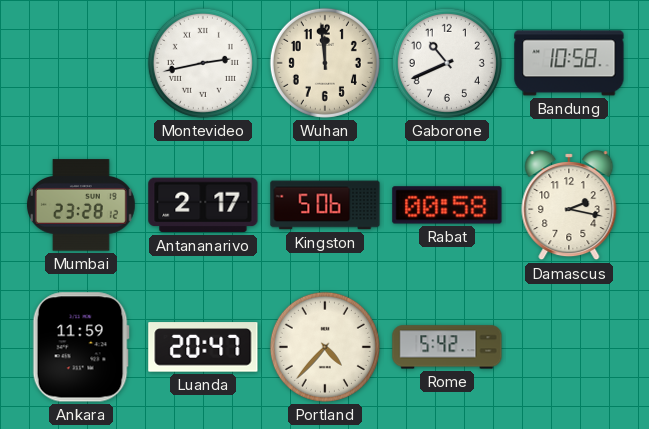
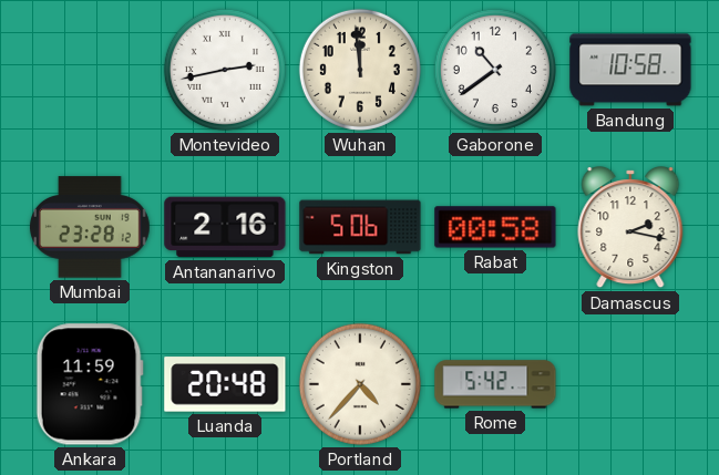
Gaborone: 10:41 -> 10:39
Antananarivo: 2:17 -> 2:16
Luanda: 20:47 -> 20:48
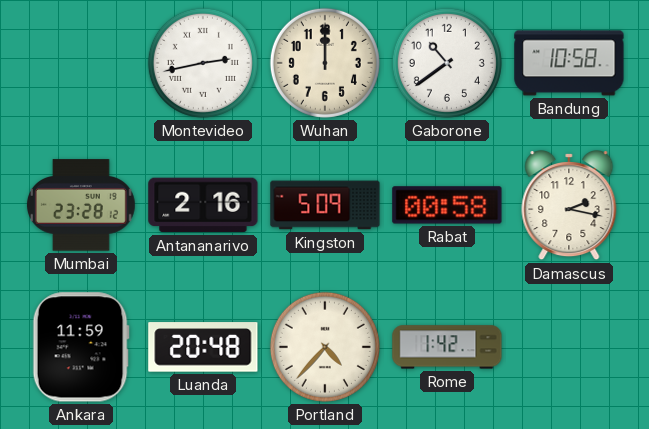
Wuhan: 11:59 -> 12:00
Kingston: 5:06 -> 5:09
Rome: 5:42 -> 1:42
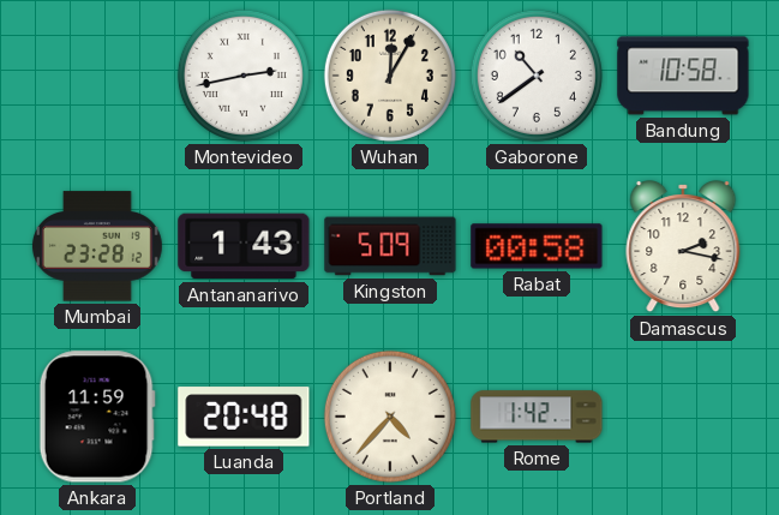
Wuhan: 12:00 -> 12:05
Antananarivo: 2:16 -> 1:43
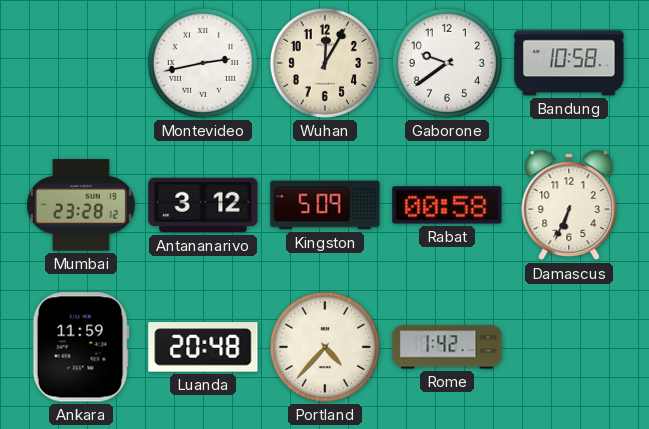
Gaborone: 10:39 -> 9:39
Antananarivo: 1:43 -> 3:12
Damascus: 2:17 -> 6:34
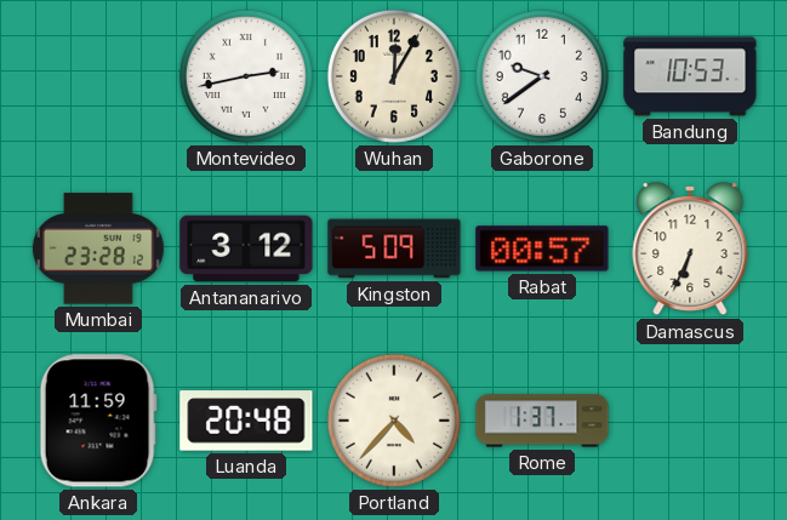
Bandung: 10:58 -> 10:53
Rabat: 00:58 -> 00:57
Rome: 1:42 -> 1:37
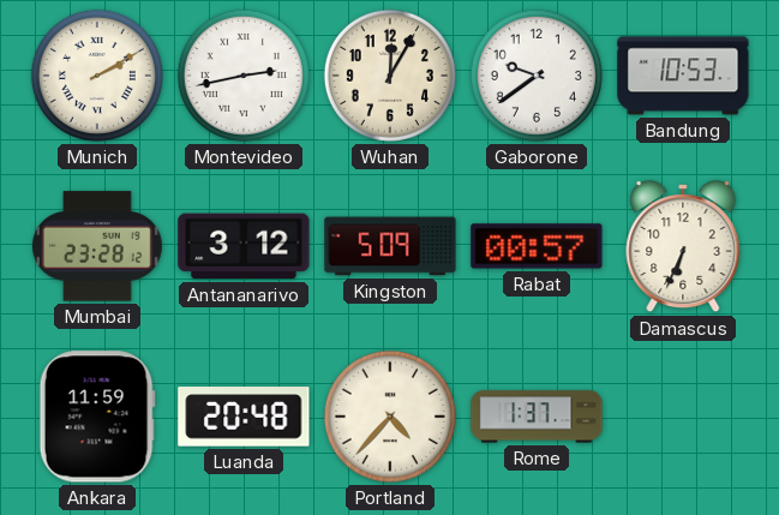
Munich: none -> 2:10
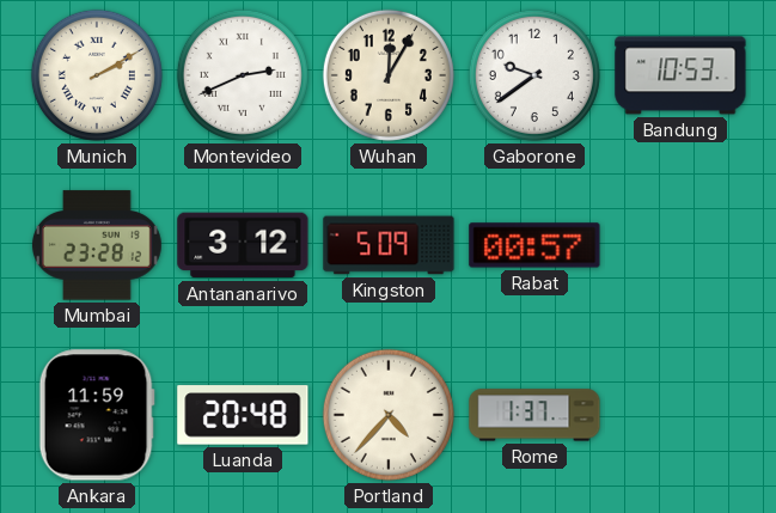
Montevideo: 2:43 -> 2:41
Damascus: 6:34 -> none
